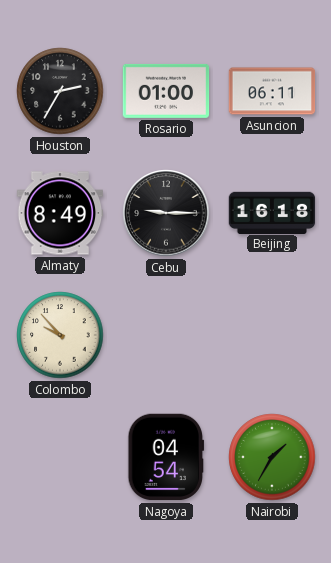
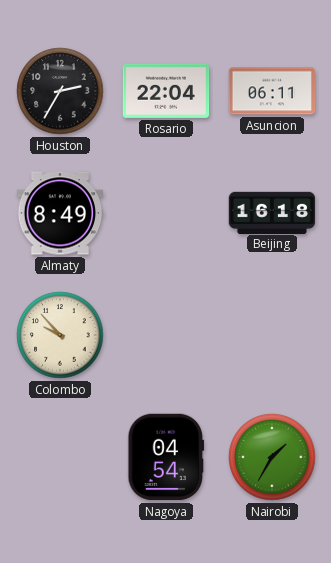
Rosario: 01:00 -> 22:04
Cebu: 9:15 -> none
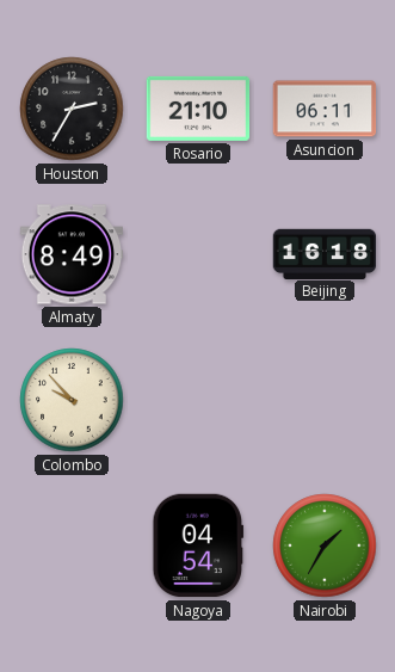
Rosario: 22:04 -> 21:10
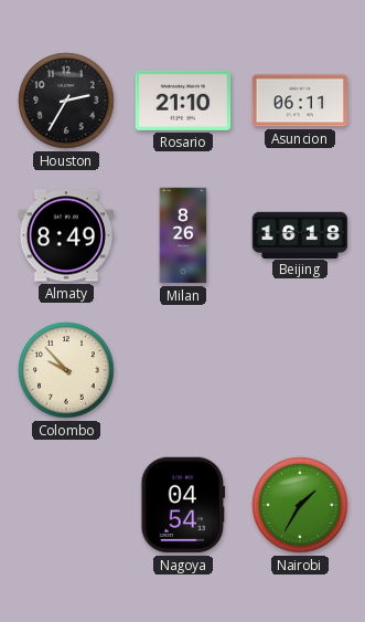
Milan: none -> 8:26
